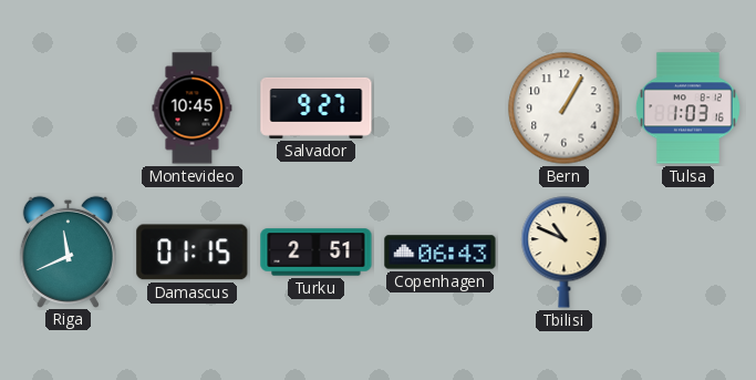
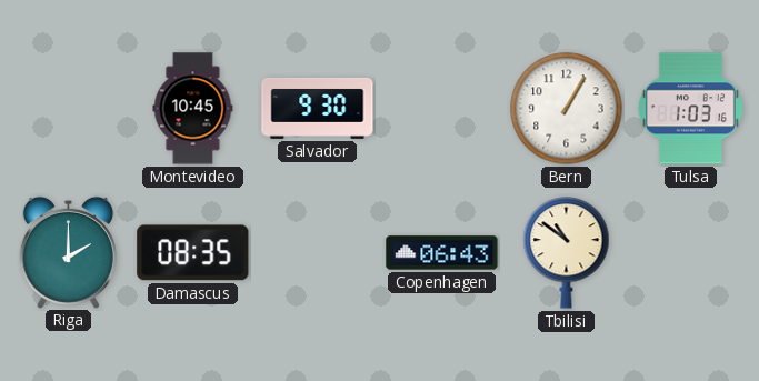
Salvador: 9:27 -> 9:30
Riga: 11:41 -> 2:00
Damascus: 01:15 -> 08:35
Turku: 2:51 -> none
Tbilisi: 10:49 -> 10:51
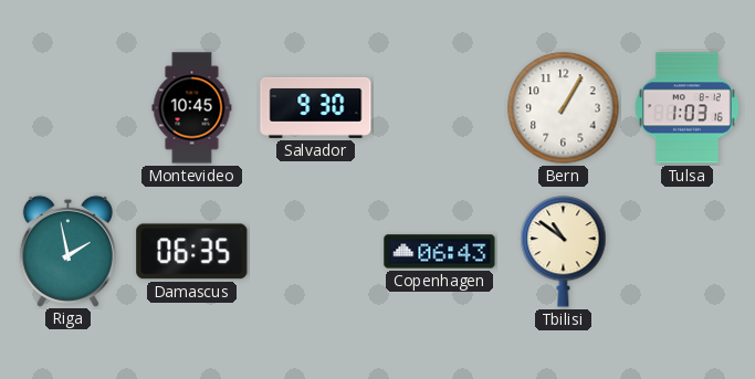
Riga: 2:00 -> 1:58
Damascus: 08:35 -> 06:35
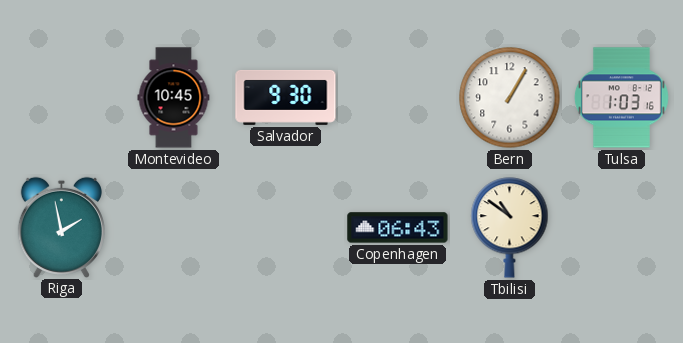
Damascus: 06:35 -> none
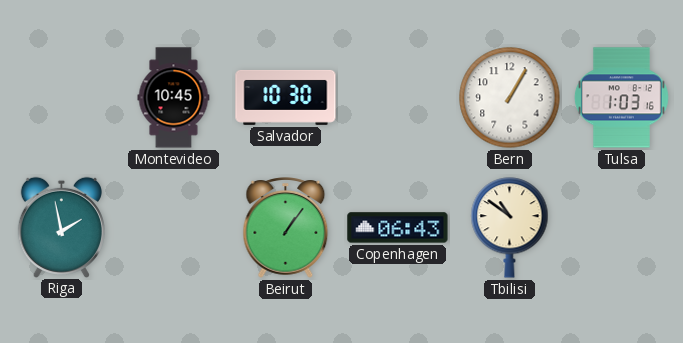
Salvador: 9:30 -> 10:30
Beirut: none -> 1:06
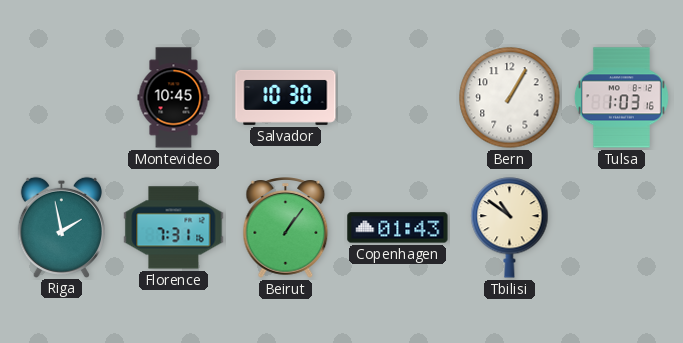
Florence: none -> 7:31
Copenhagen: 06:43 -> 01:43
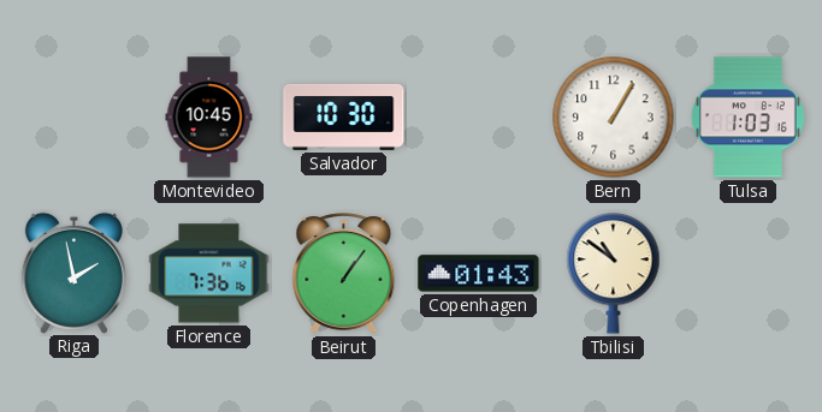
Florence: 7:31 -> 7:36
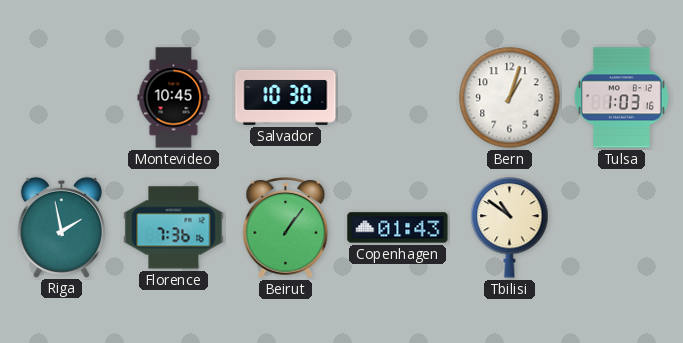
Bern: 1:05 -> 1:03
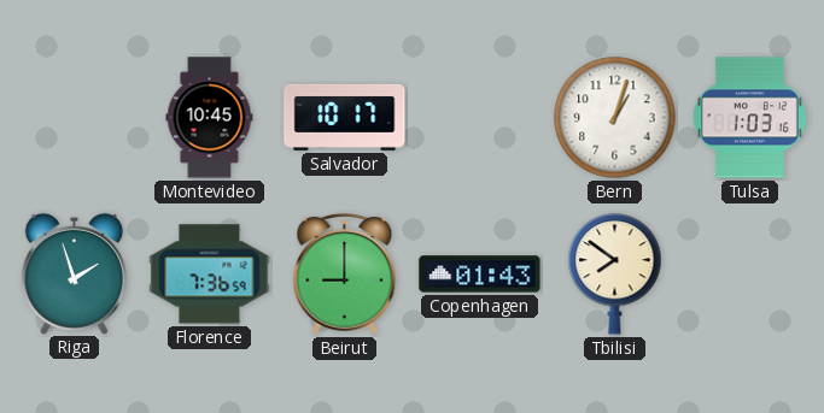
Salvador: 10:30 -> 10:17
Riga: 1:58 -> 1:57
Florence: 7:36:16 -> 7:36:59
Beirut: 1:06 -> 9:00
Tbilisi: 10:51 -> 7:51
